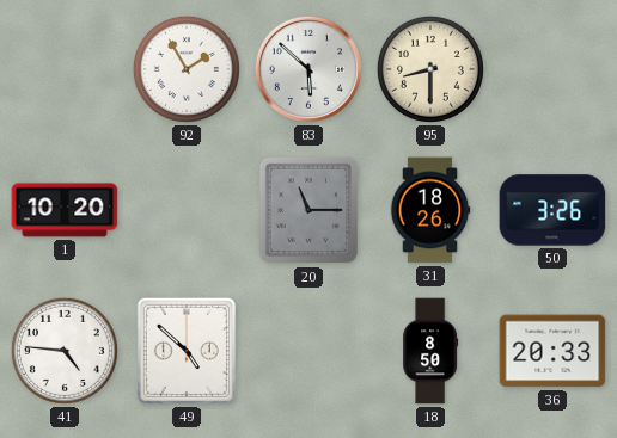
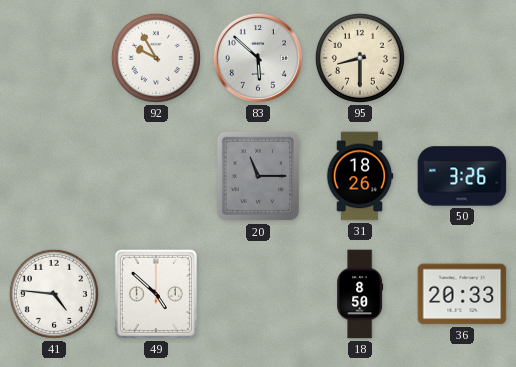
92: 1:55 -> 9:55
1: 10:20 -> none
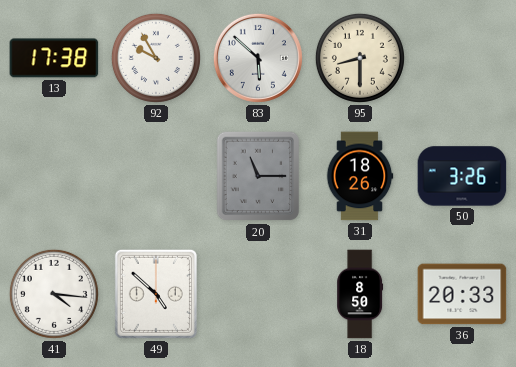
13: none -> 17:38
41: 4:46 -> 4:16
